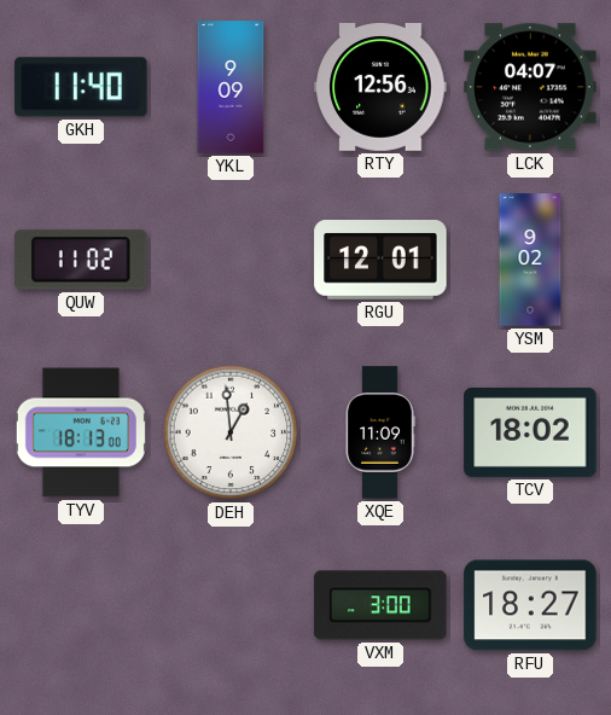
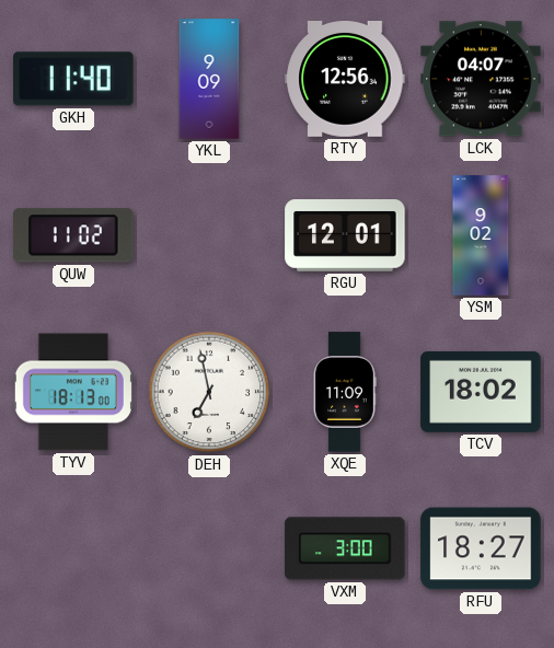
DEH: 12:59 -> 6:58
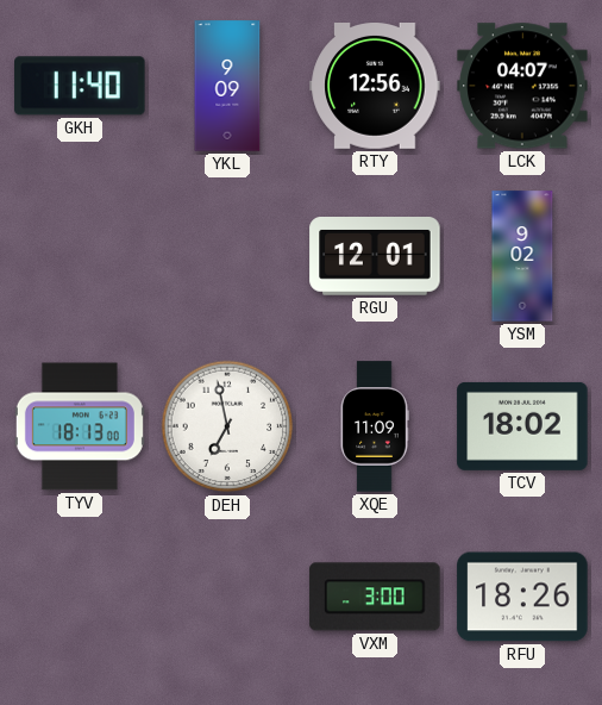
QUW: 11:02 -> none
RFU: 18:27 -> 18:26
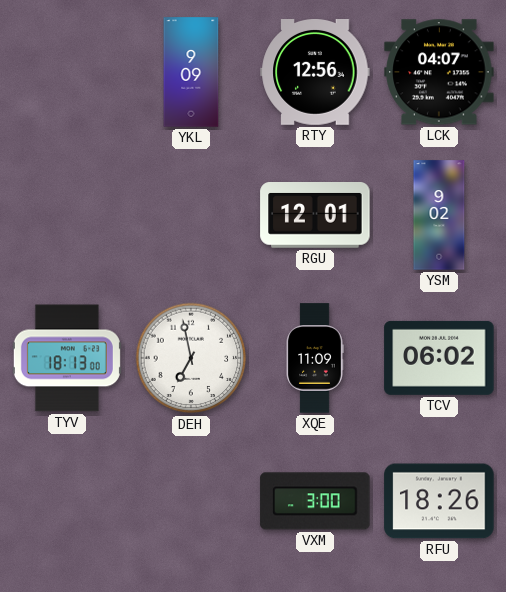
GKH: 11:40 -> none
TCV: 18:02 -> 06:02
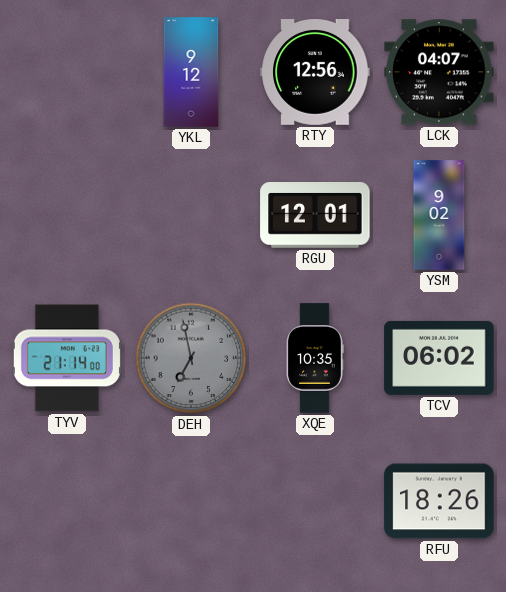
YKL: 9:09 -> 9:12
TYV: 18:13 -> 21:14
DEH dial: white -> grey
XQE: 11:09 -> 10:35
VXM: 3:00 -> none
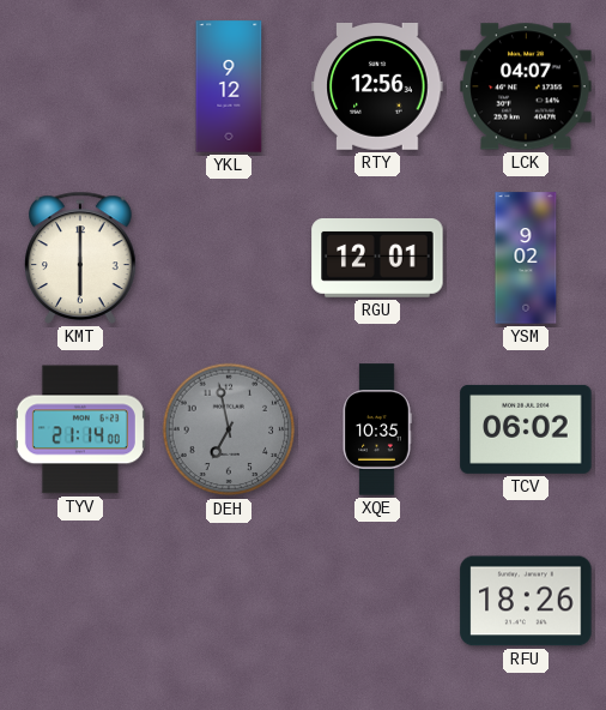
KMT: none -> 6:00
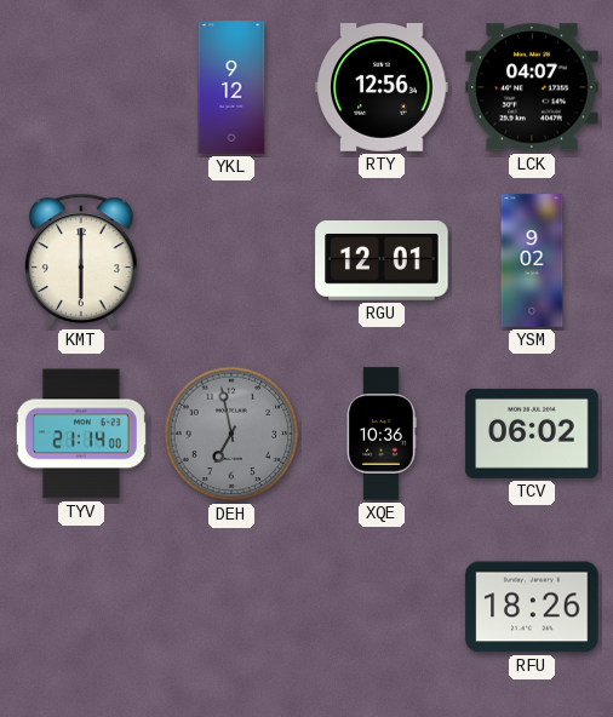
XQE: 10:35 -> 10:36
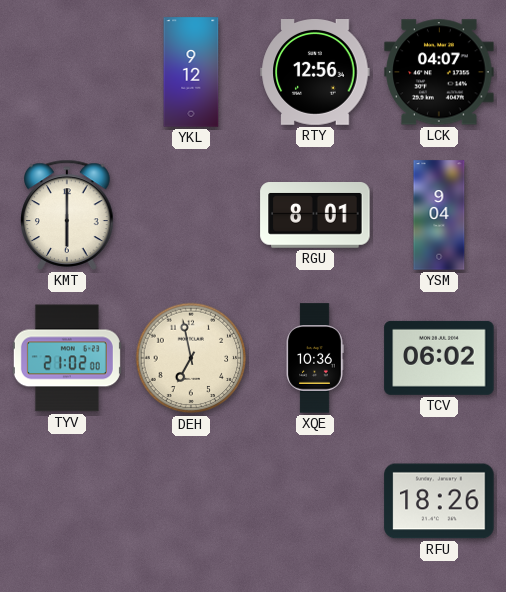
RGU: 12:01 -> 8:01
YSM: 9:02 -> 9:04
TYV: 21:14 -> 21:02
DEH dial: grey -> cream
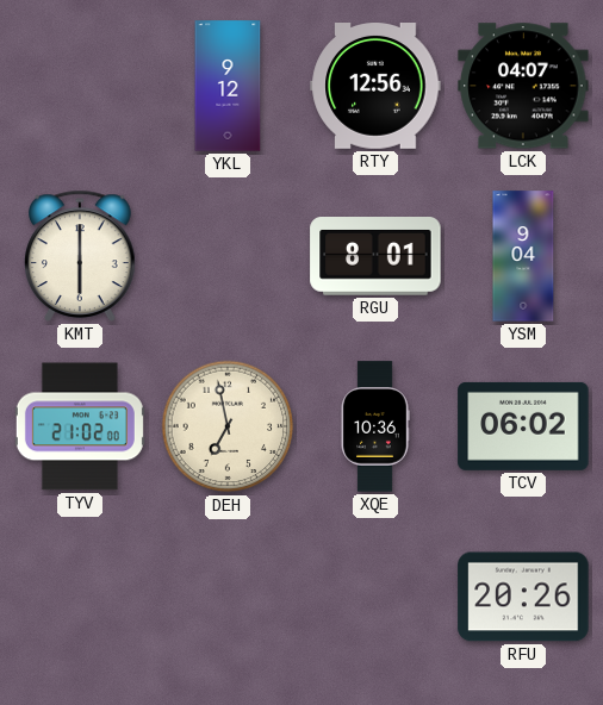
RFU: 18:26 -> 20:26
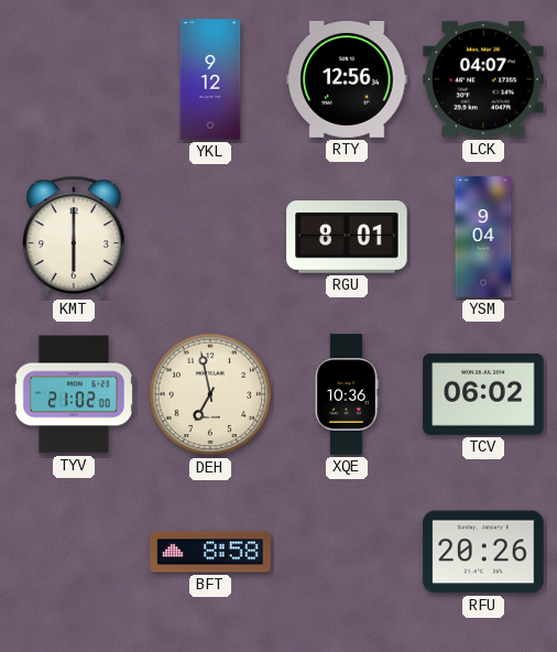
BFT: none -> 8:58
